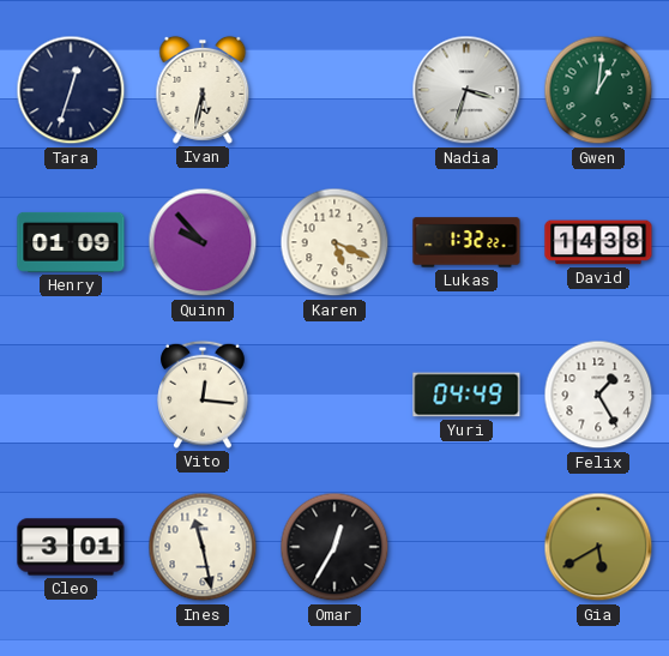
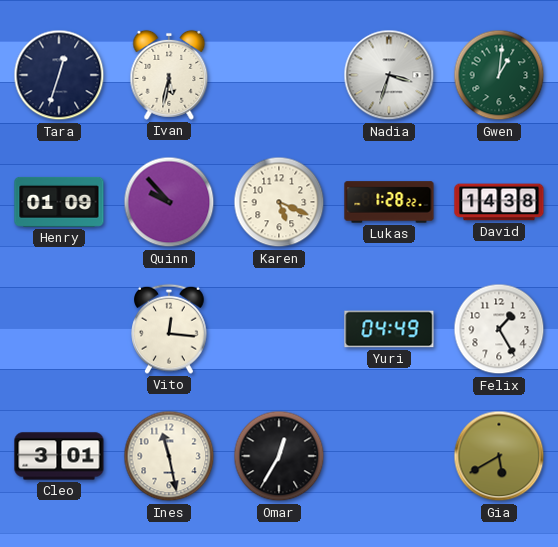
Lukas: 1:32 -> 1:28
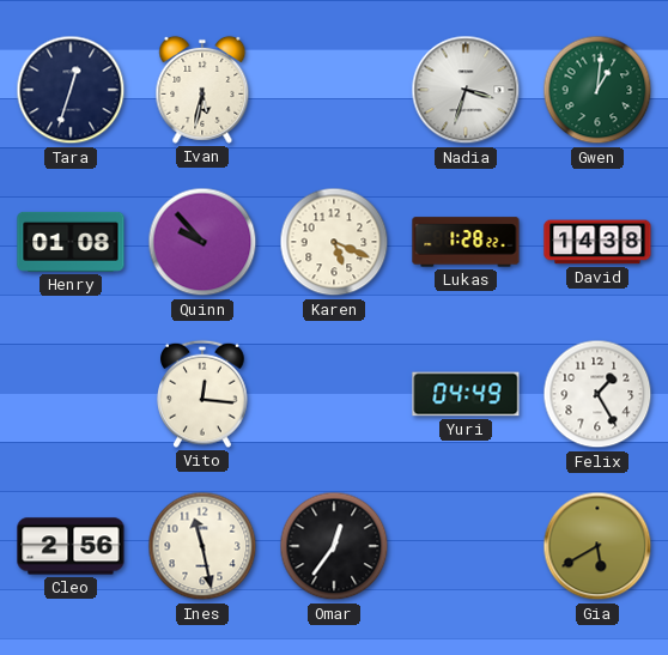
Henry: 01:09 -> 01:08
Cleo: 3:01 -> 2:56
Omar: 12:35 -> 12:36
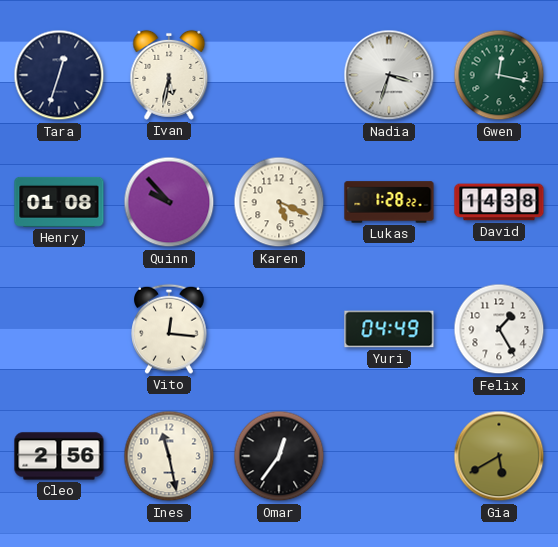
Gwen: 1:01 -> 12:17
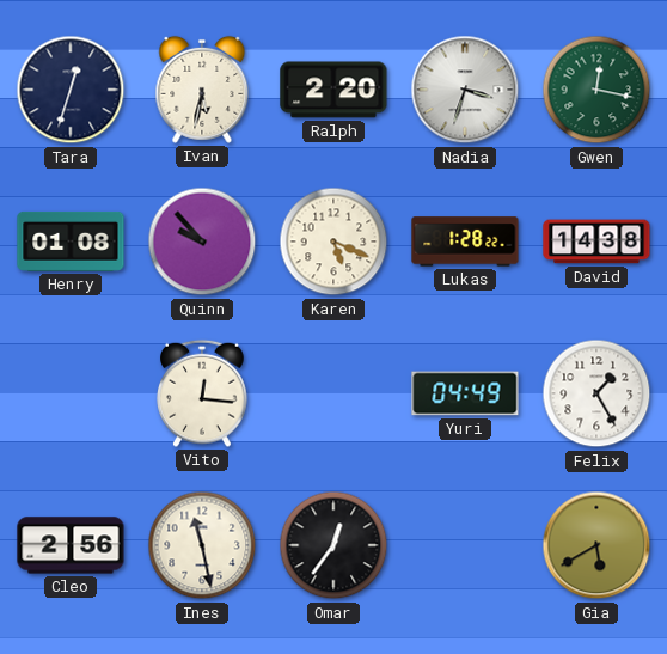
Ralph: none -> 2:20
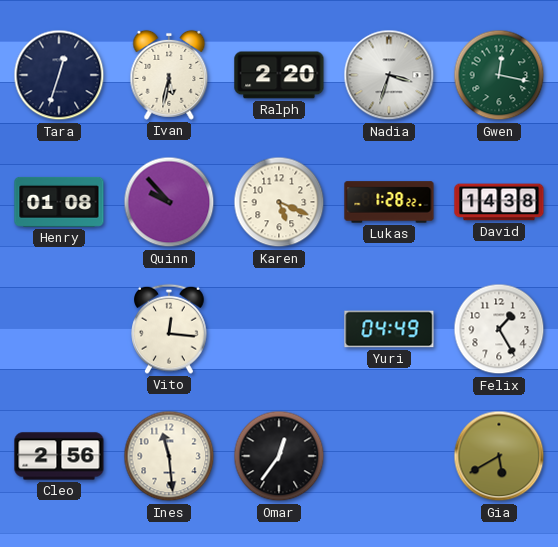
Ines: 11:28 -> 11:29
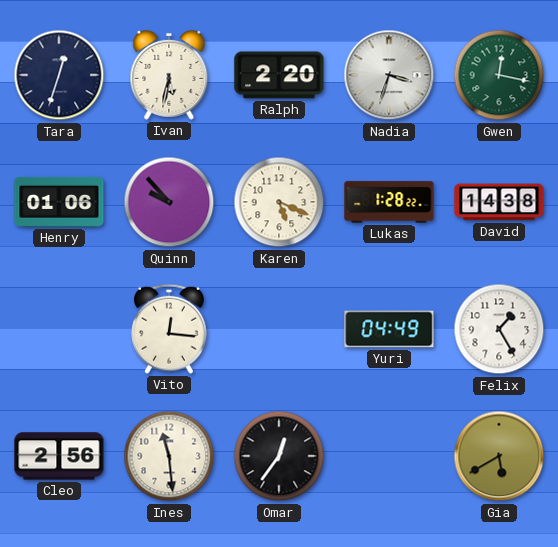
Henry: 01:08 -> 01:06
